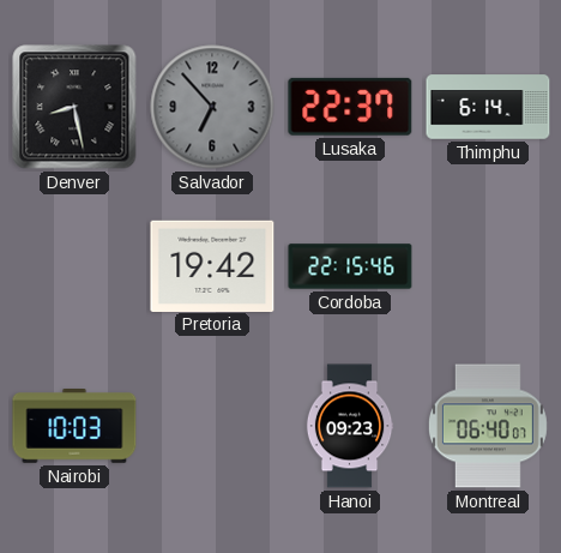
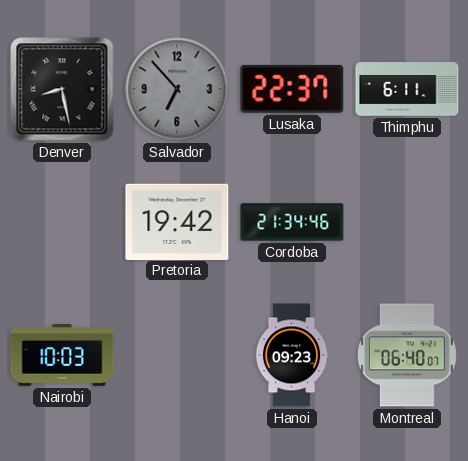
Thimphu: 6:14 -> 6:11
Cordoba: 22:15 -> 21:34
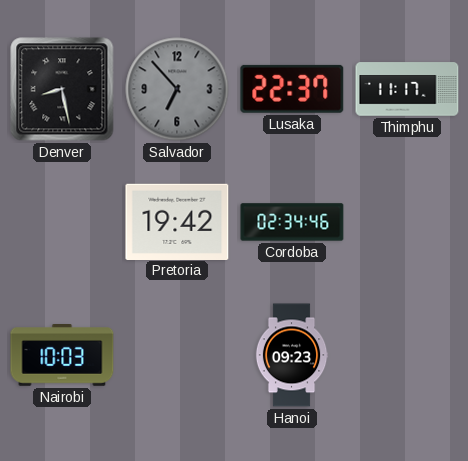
Thimphu: 6:11 -> 11:17
Cordoba: 21:34 -> 02:34
Montreal: 06:40 -> none
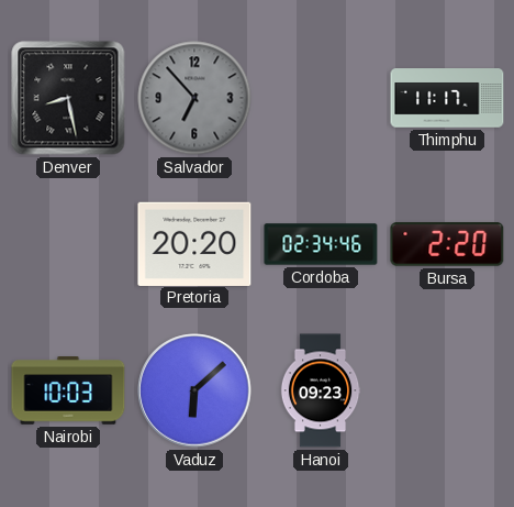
Lusaka: 22:37 -> none
Pretoria: 19:42 -> 20:20
Bursa: none -> 2:20
Vaduz: none -> 6:08
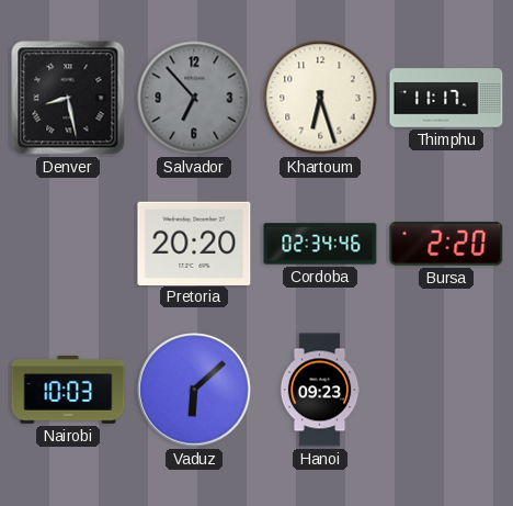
Khartoum: none -> 6:27
